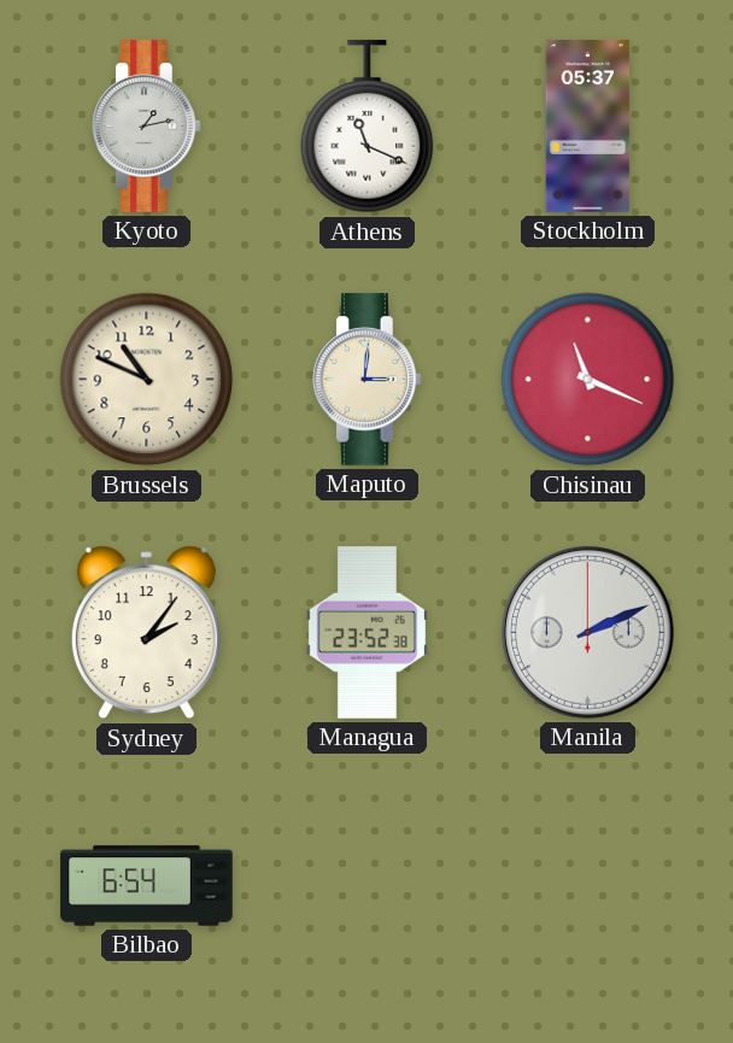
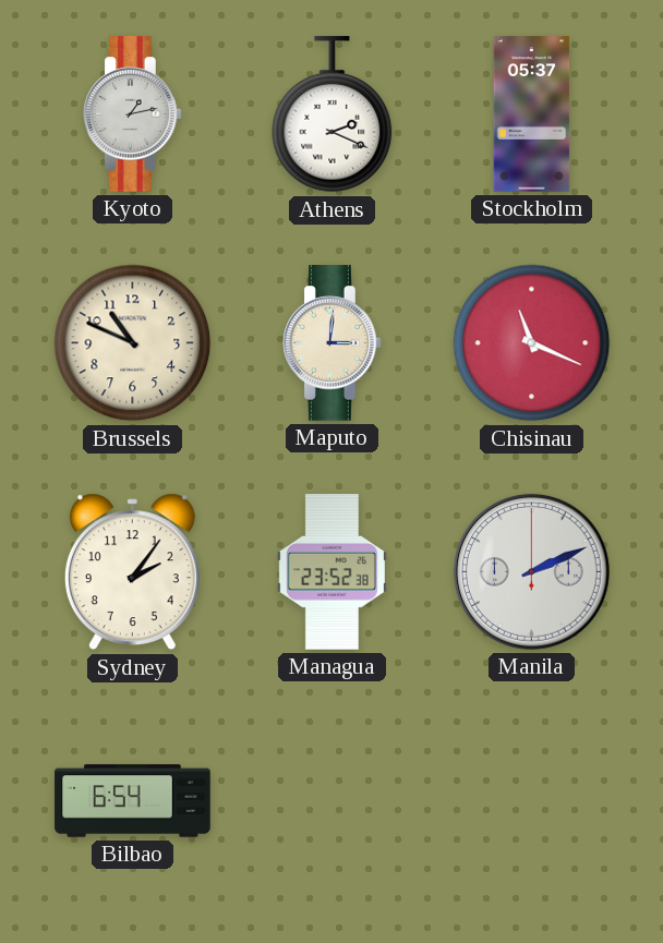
Athens: 11:19 -> 2:19
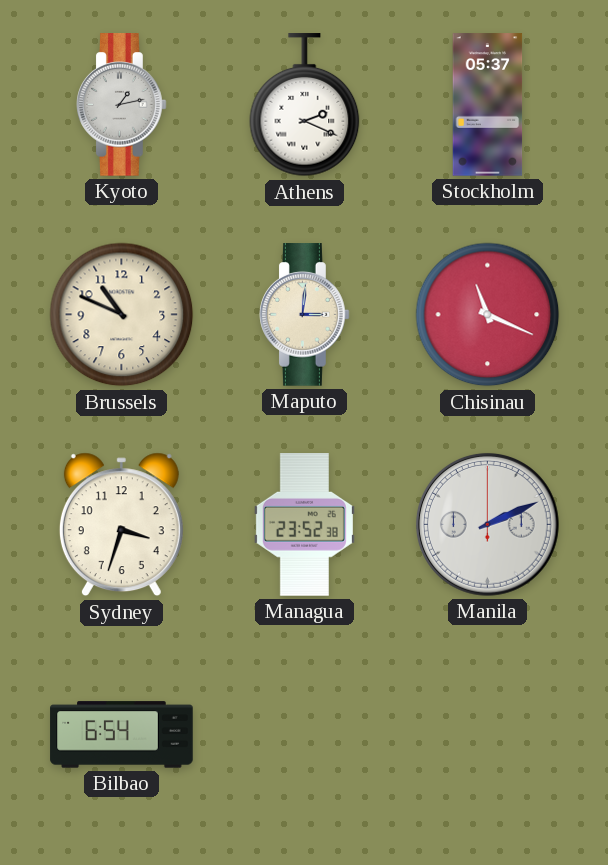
Sydney: 2:06 -> 3:33
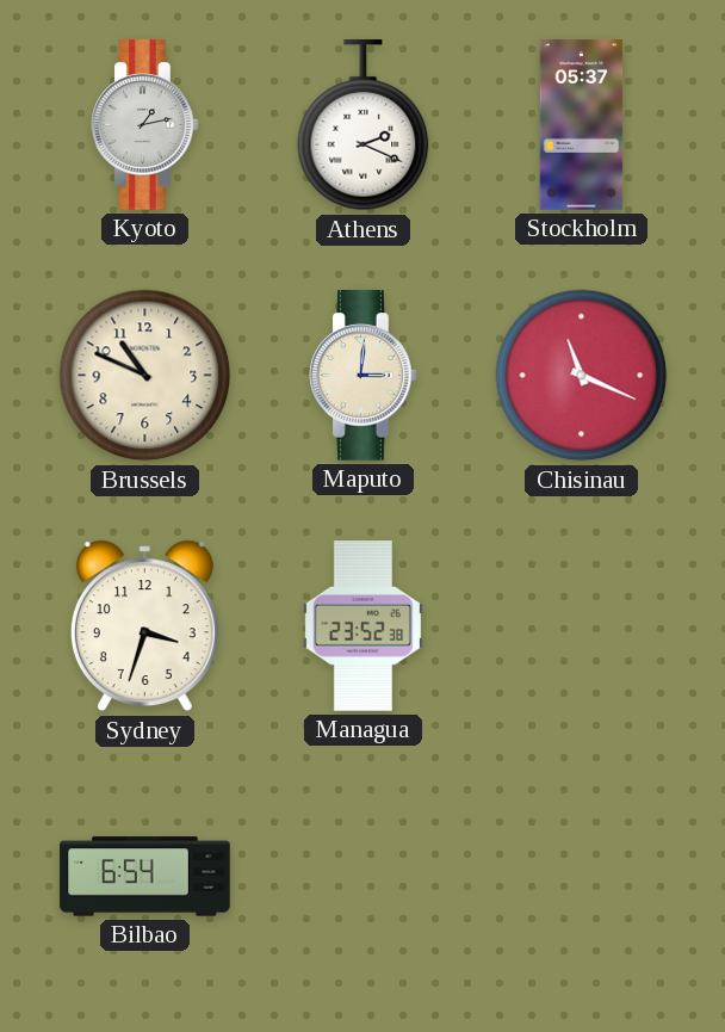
Manila: 2:11 -> none
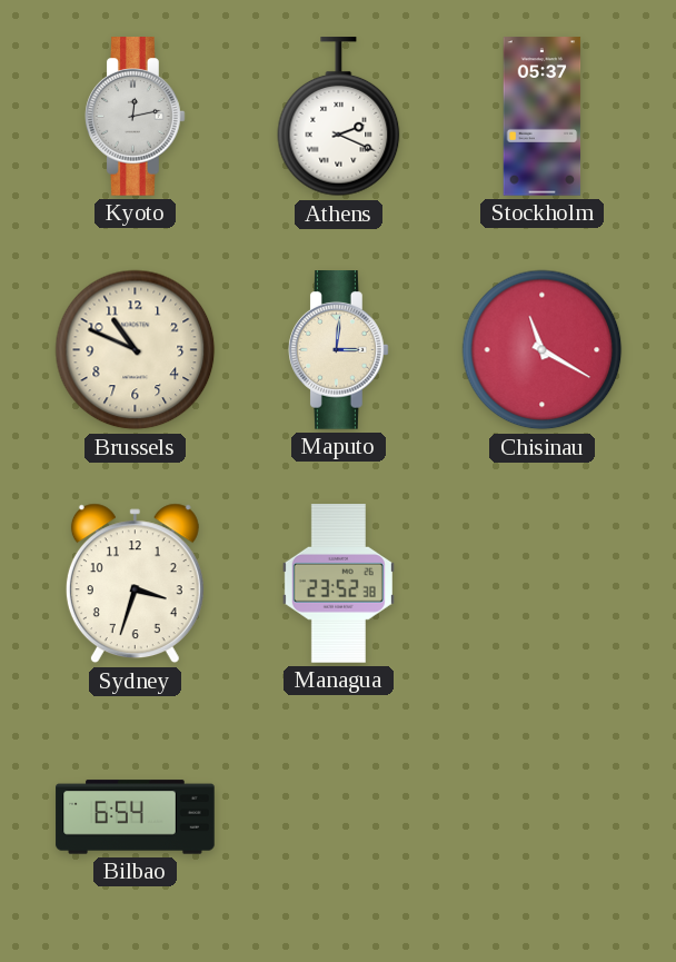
Kyoto: 1:13 -> 12:13
Chisinau: 11:19 -> 11:20
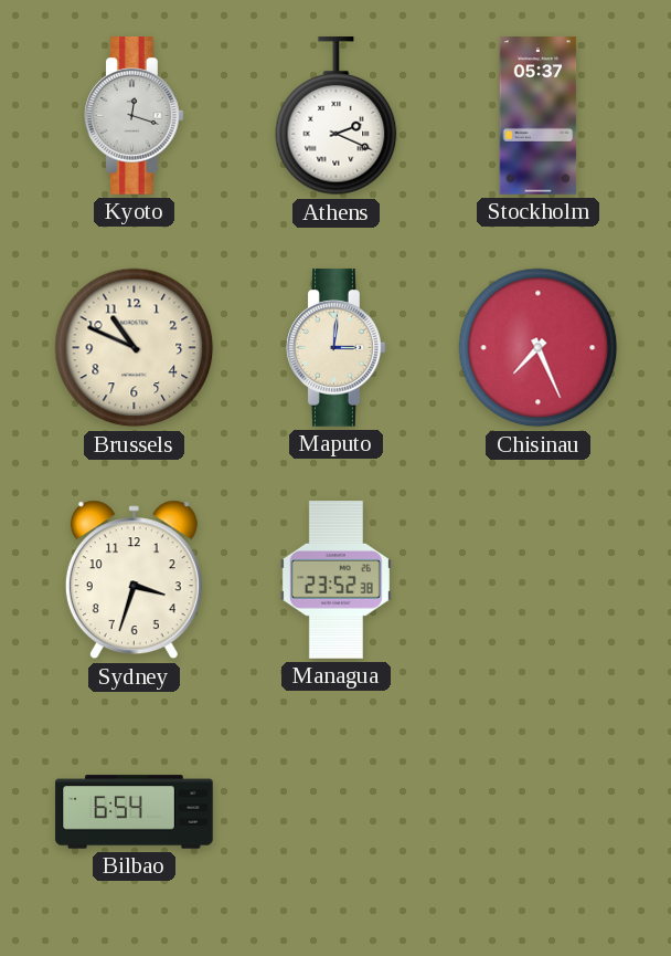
Kyoto: 12:13 -> 12:18
Chisinau: 11:20 -> 7:26
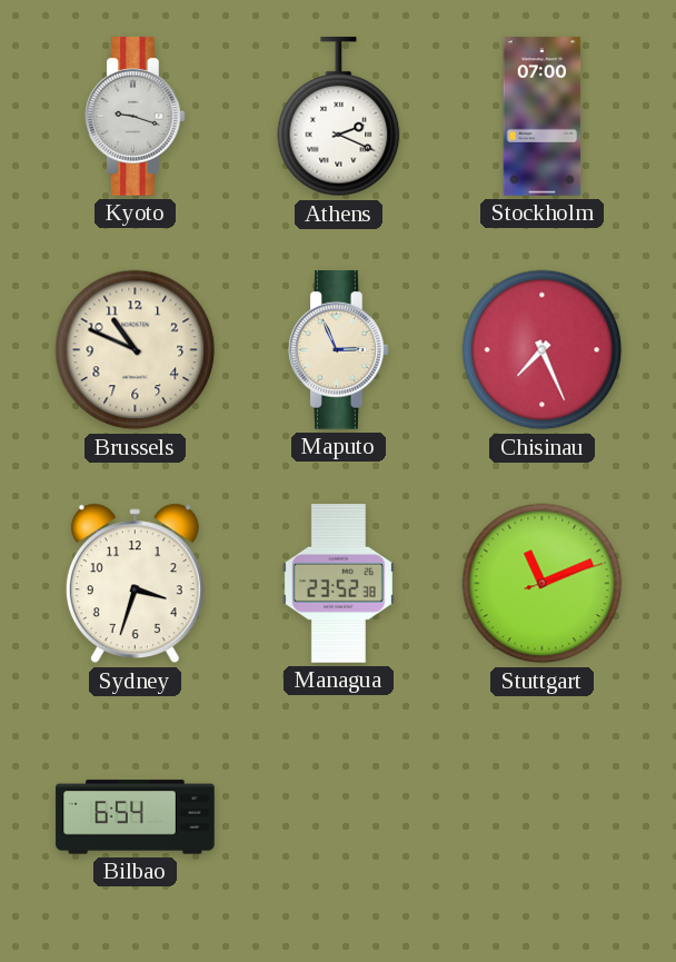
Kyoto: 12:18 -> 9:18
Stockholm: 05:37 -> 07:00
Maputo: 3:01 -> 2:56
Stuttgart: none -> 11:11
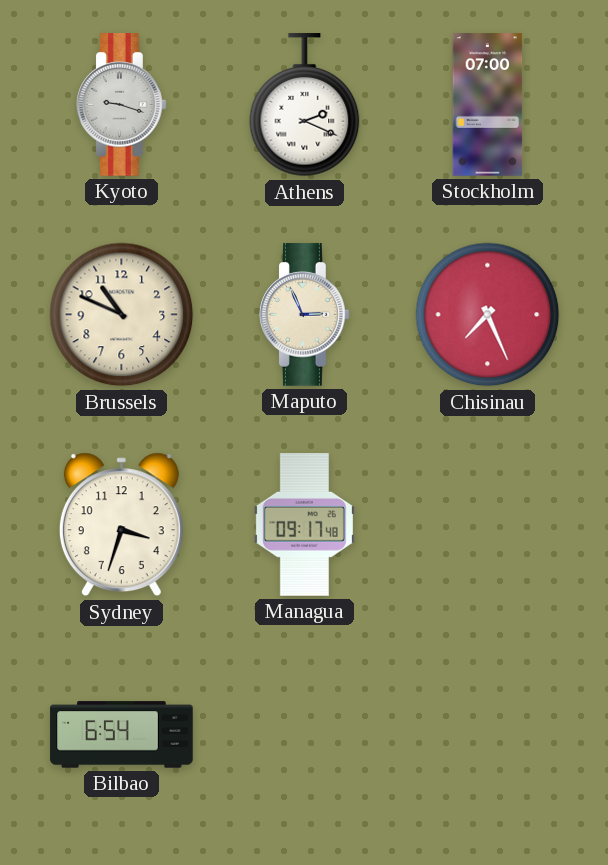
Managua: 23:52 -> 09:17
Stuttgart: 11:11 -> none
